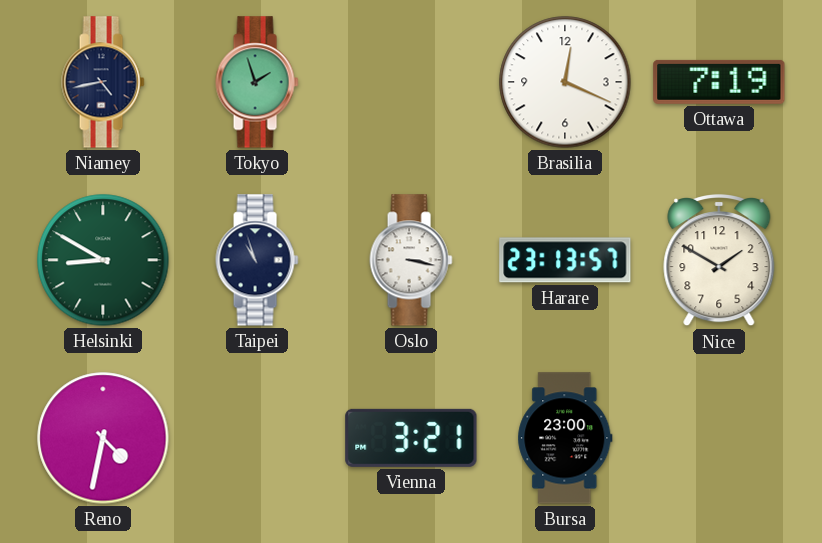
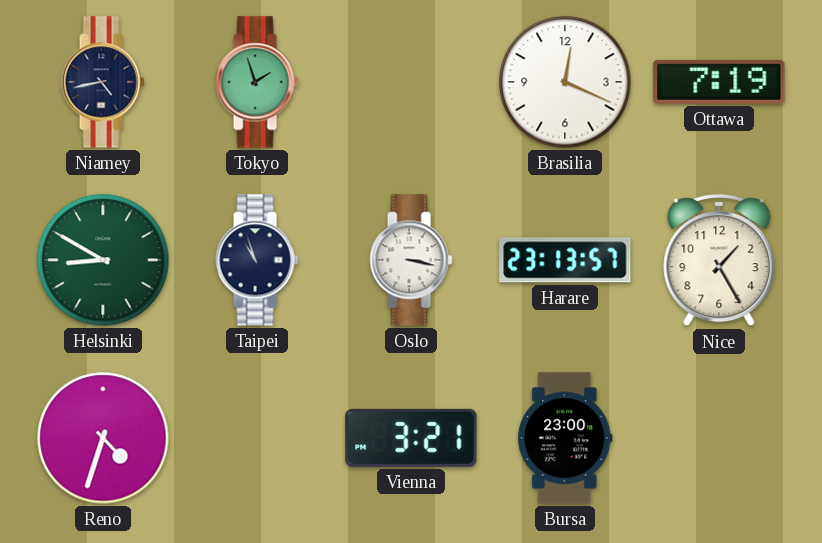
Nice: 1:50 -> 1:25
Reno: 4:32 -> 4:33
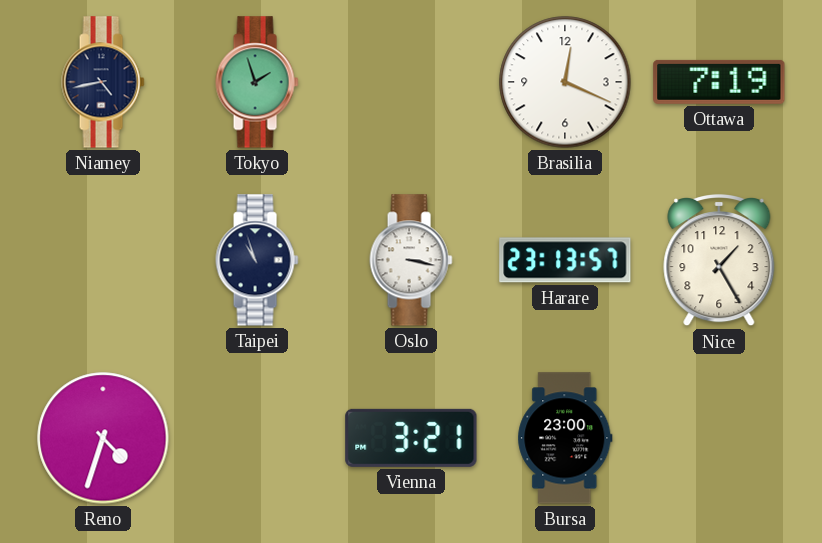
Helsinki: 8:50 -> none
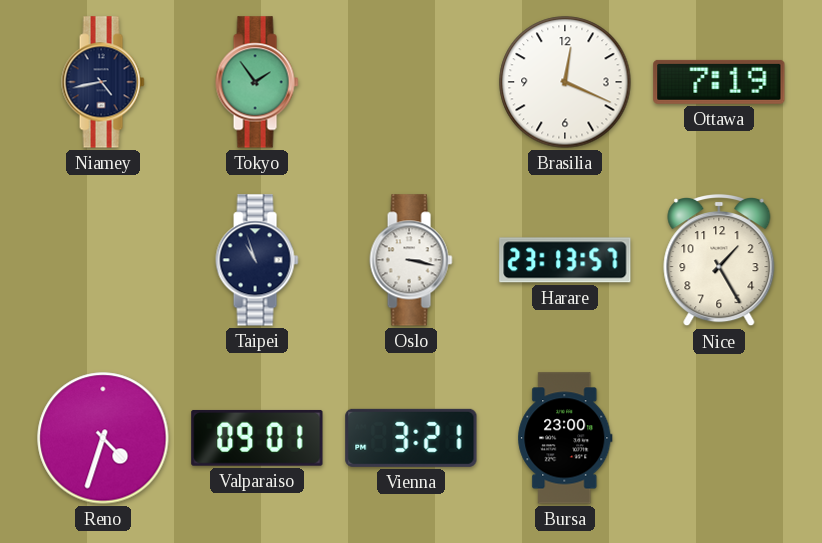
Tokyo: 1:57 -> 1:54
Valparaiso: none -> 09:01
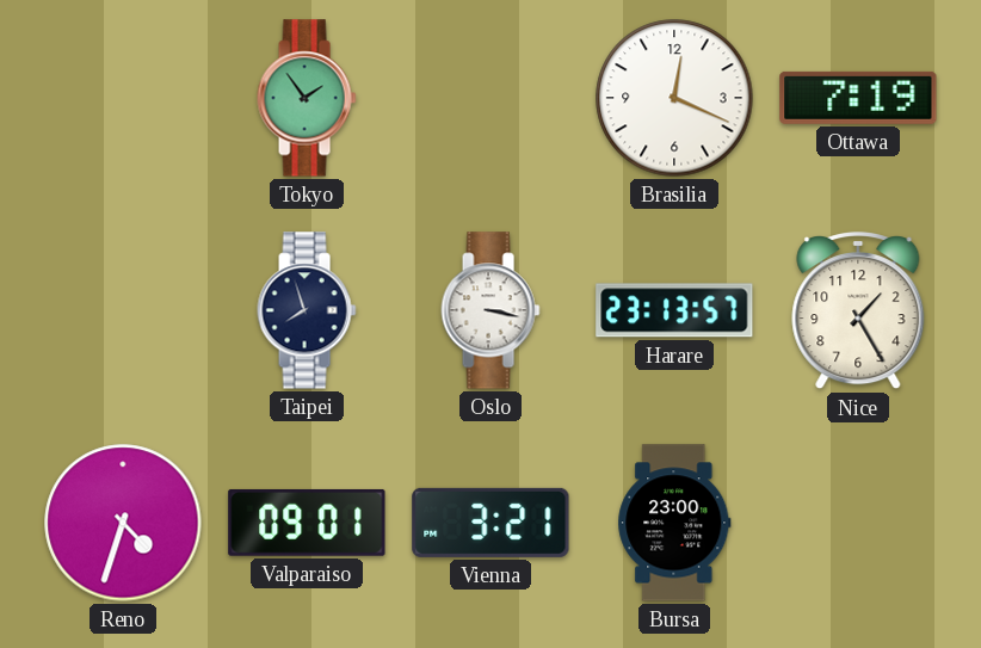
Niamey: 4:43 -> none
Taipei: 10:57 -> 7:57
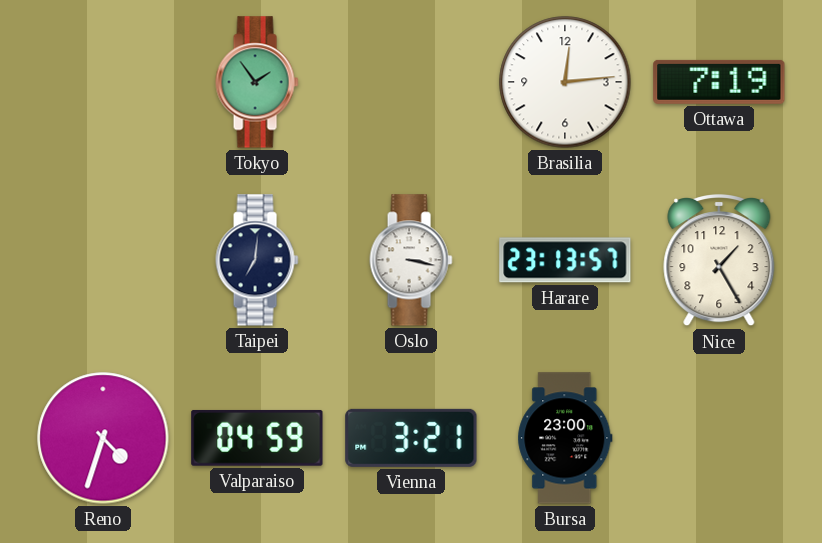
Brasilia: 12:19 -> 12:14
Taipei: 7:57 -> 7:01
Valparaiso: 09:01 -> 04:59
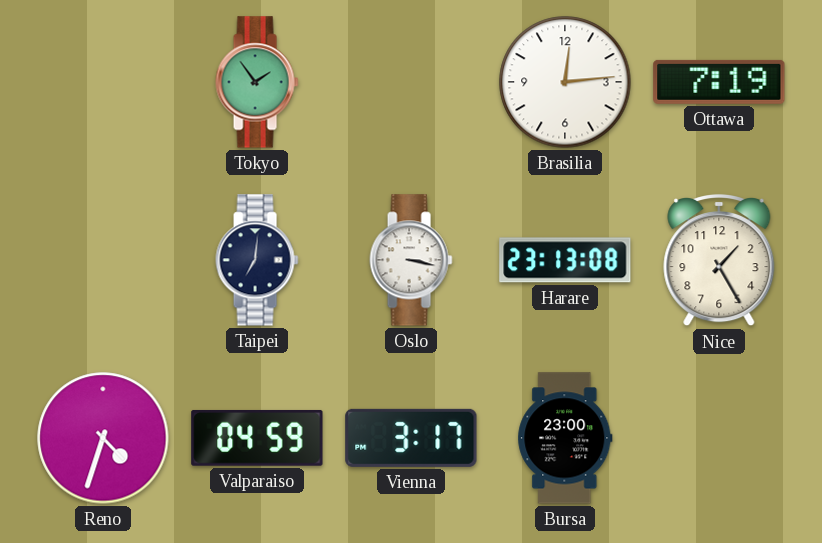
Harare: 23:13:57 -> 23:13:08
Vienna: 3:21 -> 3:17
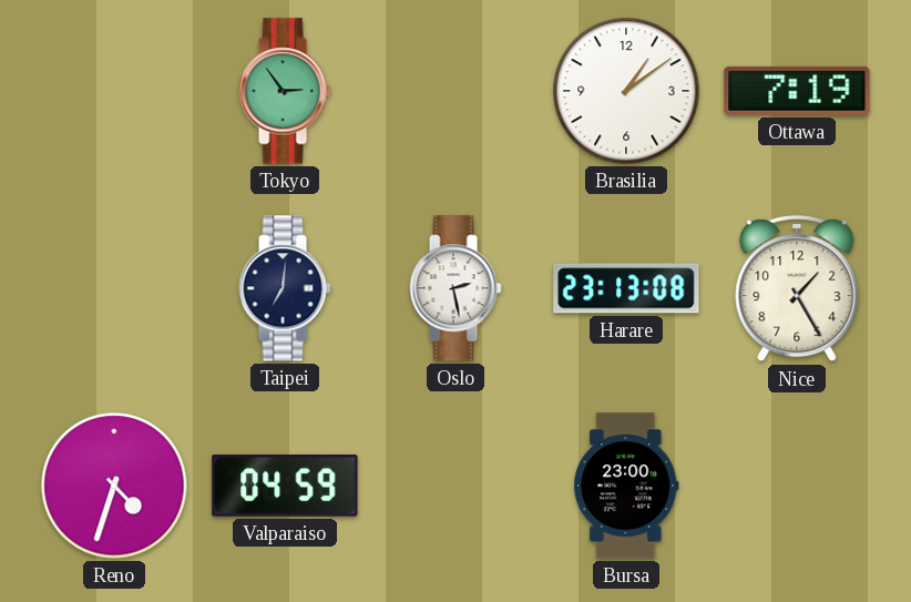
Tokyo: 1:54 -> 2:54
Brasilia: 12:14 -> 1:09
Oslo: 3:17 -> 2:28
Vienna: 3:17 -> none
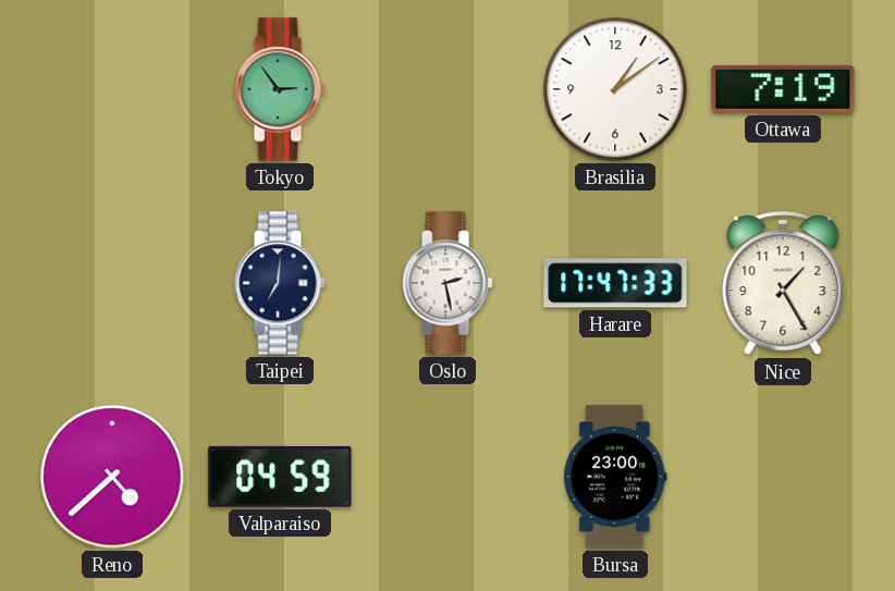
Harare: 23:13 -> 17:47
Reno: 4:33 -> 4:38
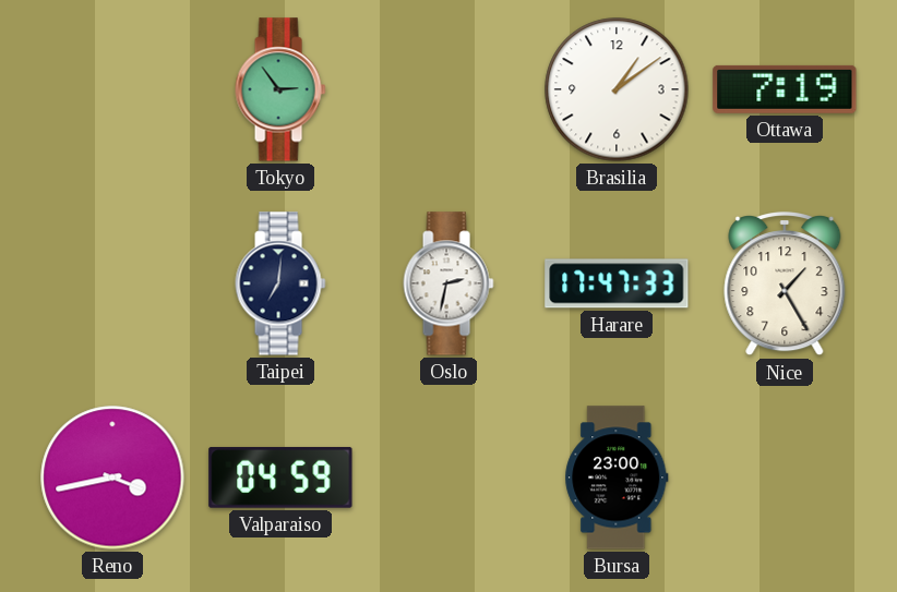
Oslo: 2:28 -> 2:32
Reno: 4:38 -> 3:43
